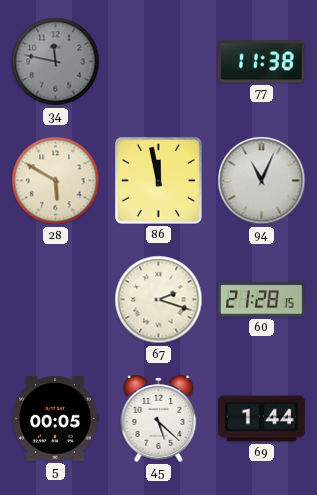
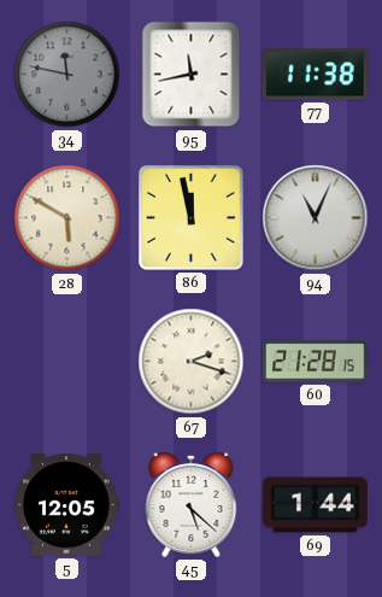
95: none -> 11:43
5: 00:05 -> 12:05
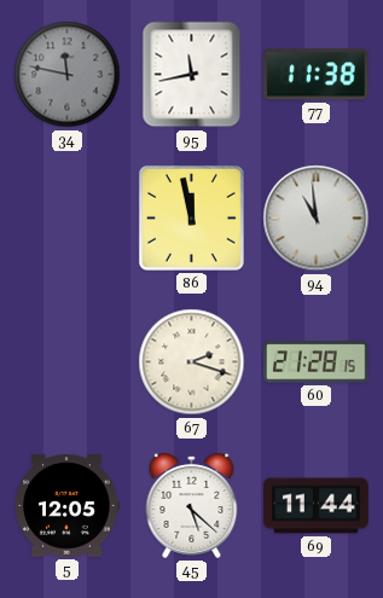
28: 5:50 -> none
94: 11:04 -> 10:59
69: 1:44 -> 11:44
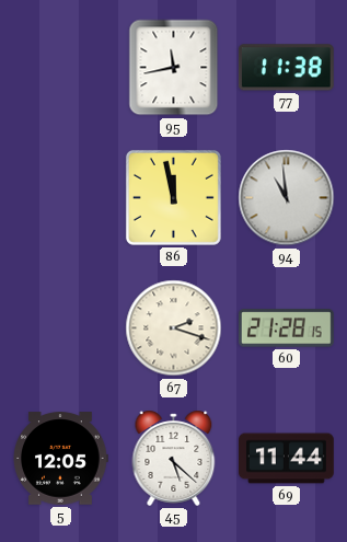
34: 11:47 -> none
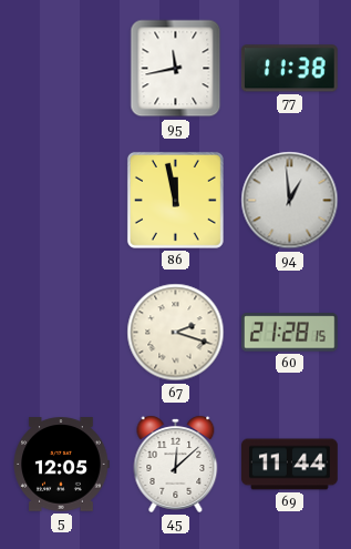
94: 10:59 -> 12:59
45: 5:22 -> 12:08
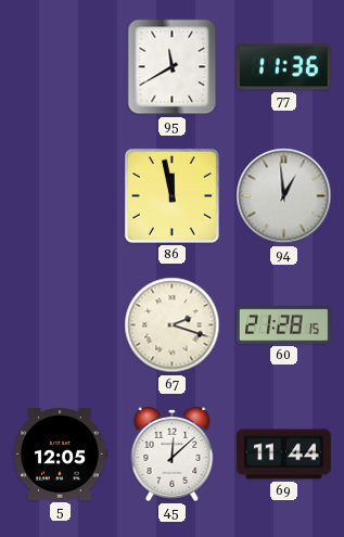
95: 11:43 -> 11:40
77: 11:38 -> 11:36
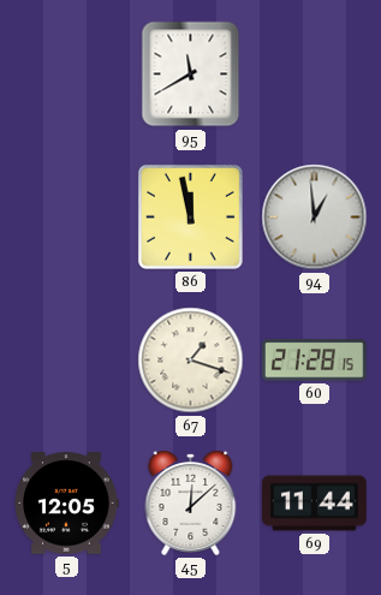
77: 11:36 -> none
67: 2:18 -> 1:18
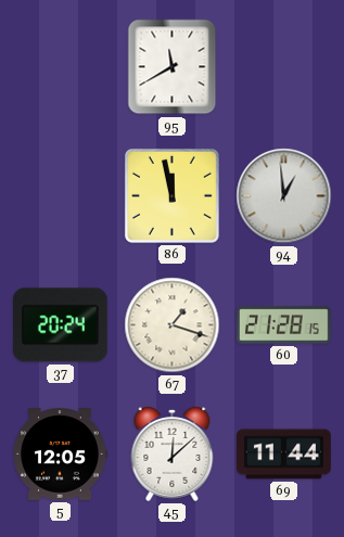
37: none -> 20:24
